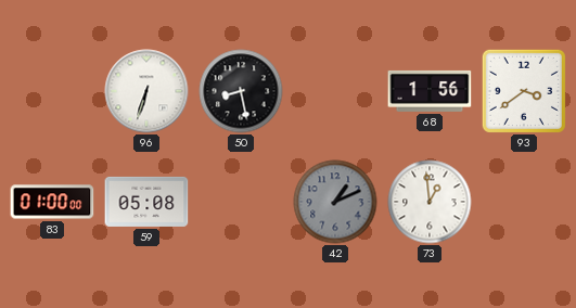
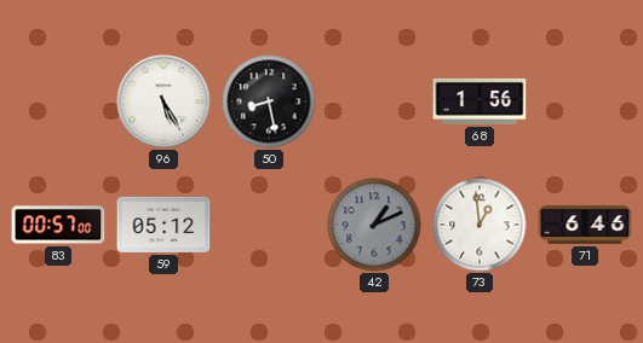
96: 6:33 -> 5:25
93: 3:39 -> none
83: 01:00 -> 00:57
59: 05:08 -> 05:12
71: none -> 6:46
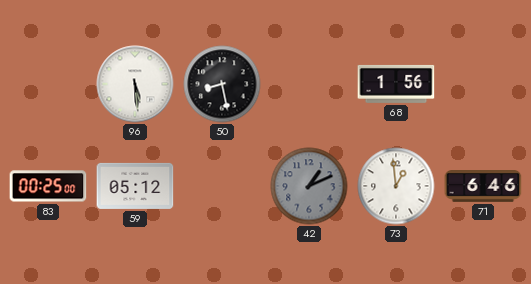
96: 5:25 -> 5:29
83: 00:57 -> 00:25
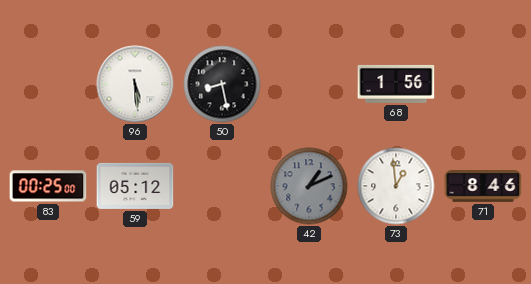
71: 6:46 -> 8:46
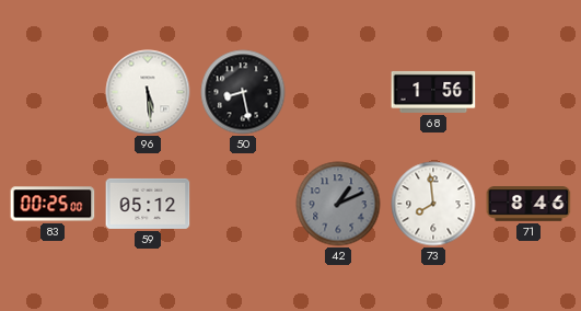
73: 12:59 -> 7:59
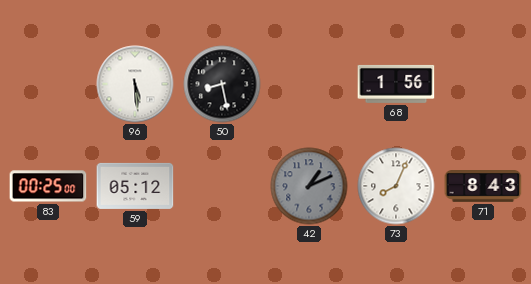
73: 7:59 -> 8:04
71: 8:46 -> 8:43
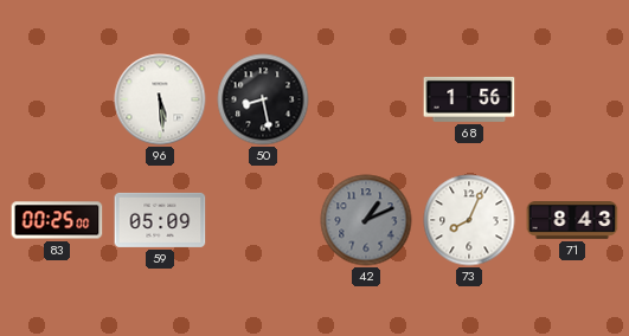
59: 05:12 -> 05:09
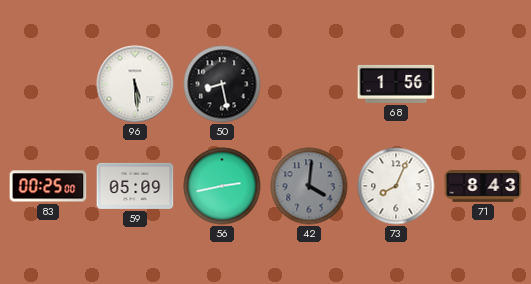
56: none -> 2:43
42: 1:11 -> 4:01
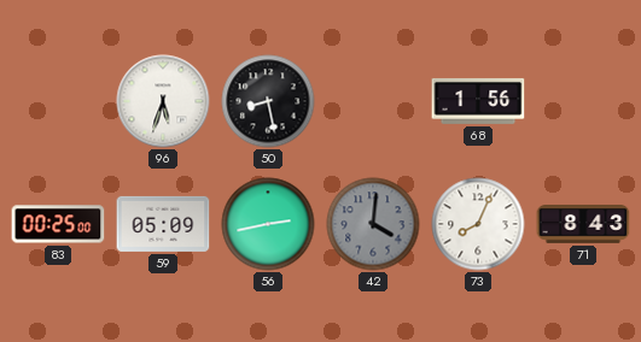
96: 5:29 -> 5:33
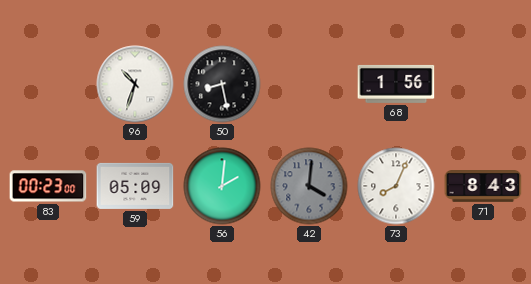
96: 5:33 -> 10:33
83: 00:25 -> 00:23
56: 2:43 -> 2:01
